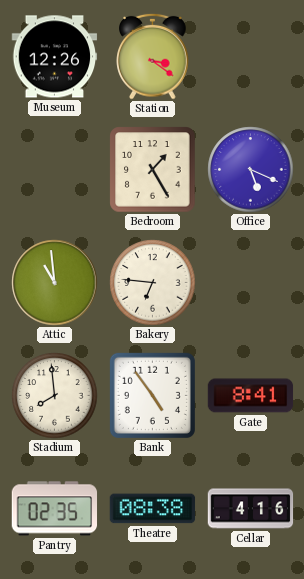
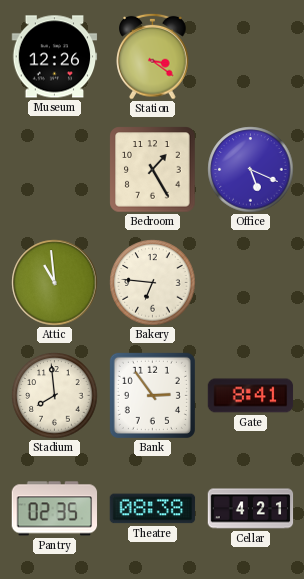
Bank: 4:54 -> 2:54
Cellar: 4:16 -> 4:21
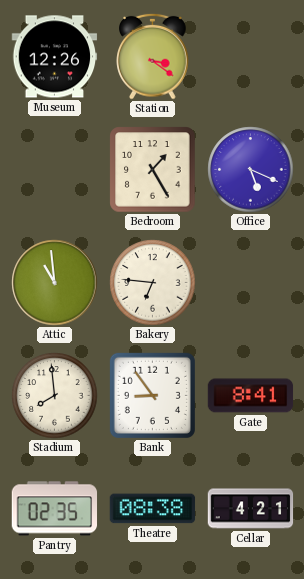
Bank: 2:54 -> 8:54
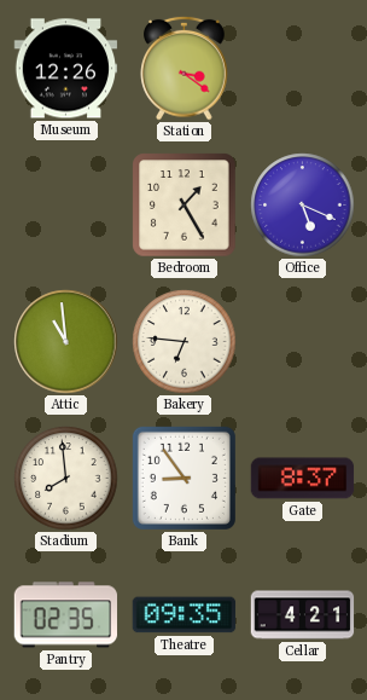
Gate: 8:41 -> 8:37
Theatre: 08:38 -> 09:35
